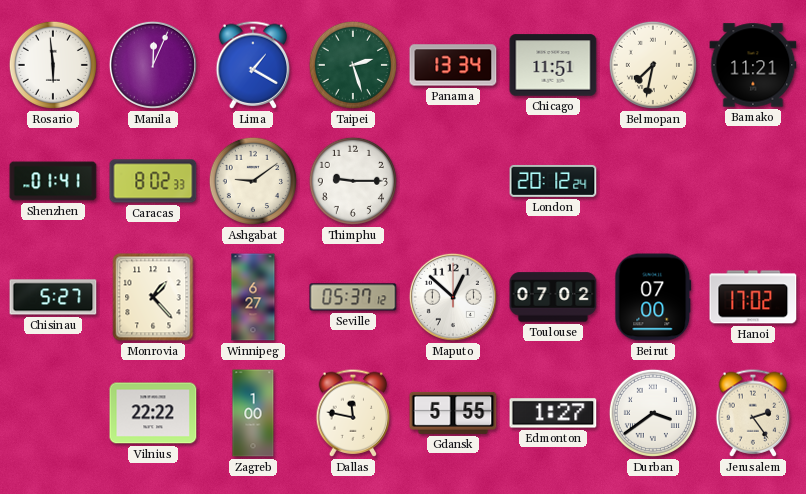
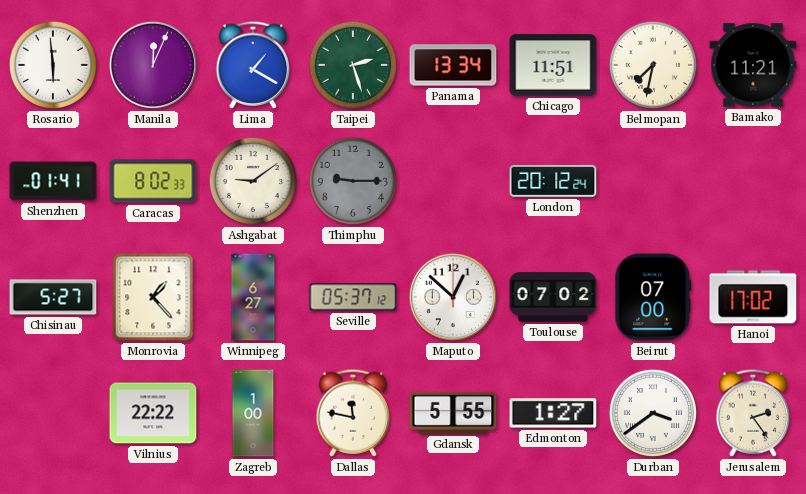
Thimphu dial: white -> grey
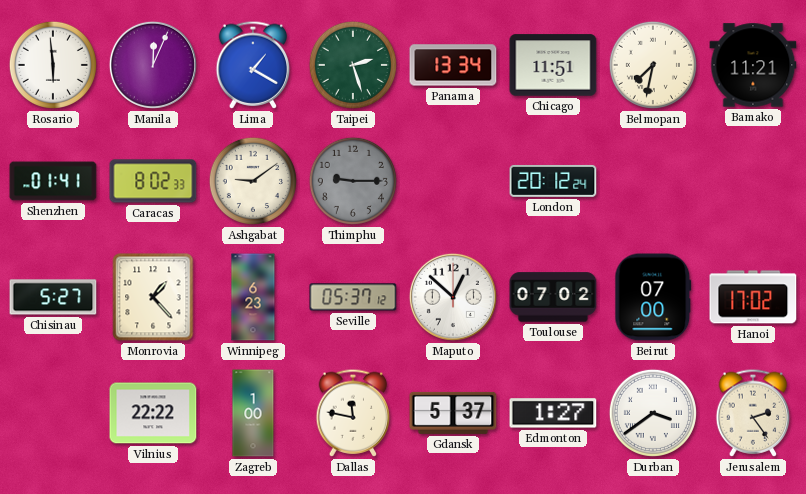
Winnipeg: 6:27 -> 6:23
Gdansk: 5:55 -> 5:37
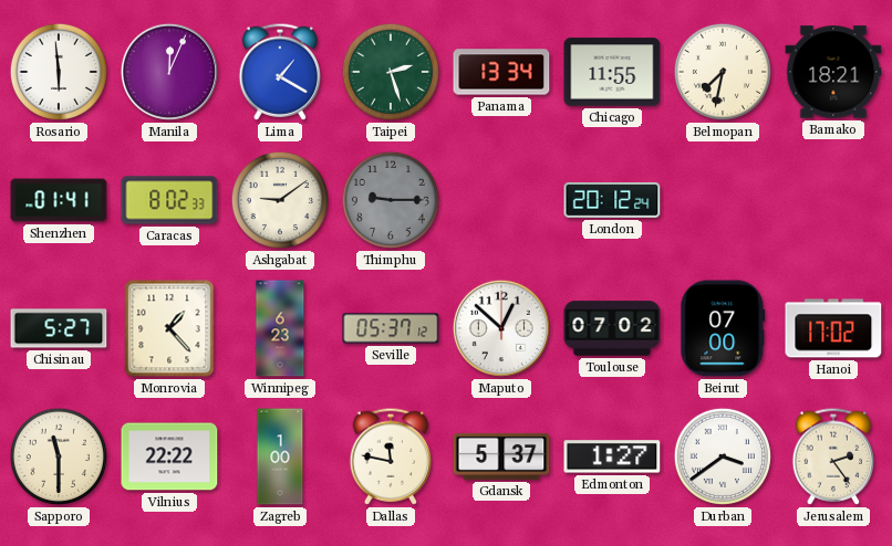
Chicago: 11:51 -> 11:55
Bamako: 11:21 -> 18:21
Sapporo: none -> 11:30
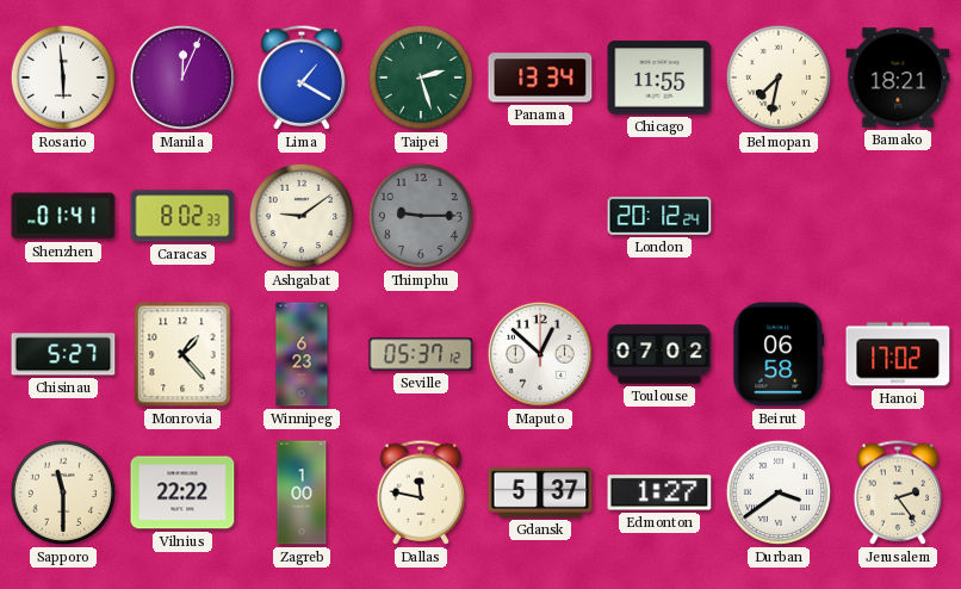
Beirut: 07:00 -> 06:58
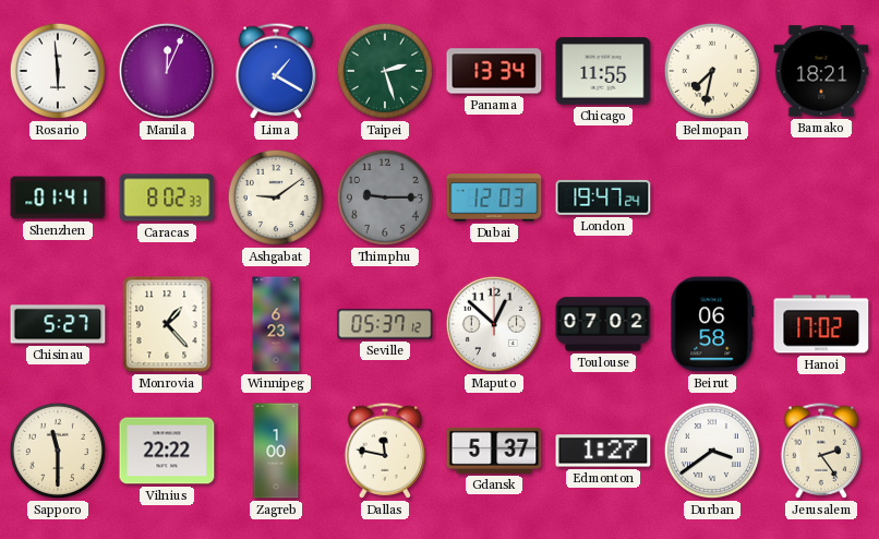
Dubai: none -> 12:03
London: 20:12 -> 19:47
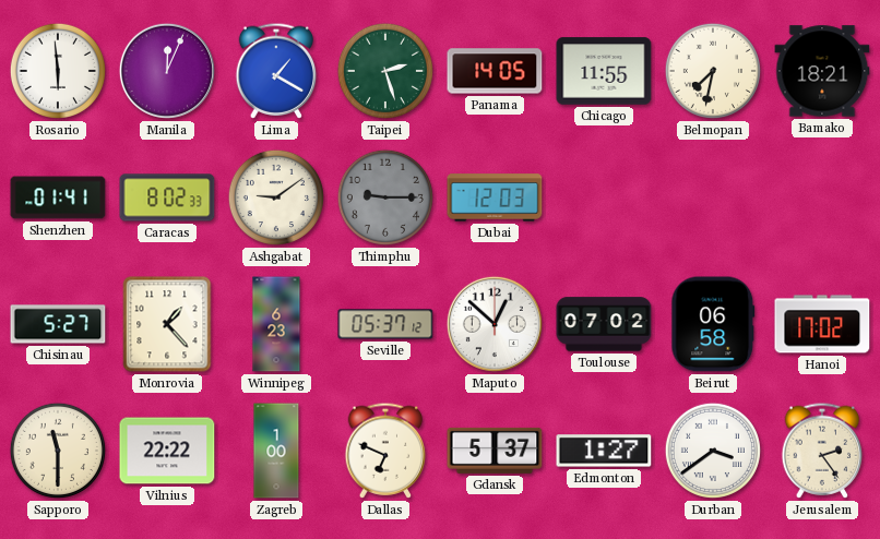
Panama: 13:34 -> 14:05
London: 19:47 -> none
Dallas: 11:47 -> 6:49
